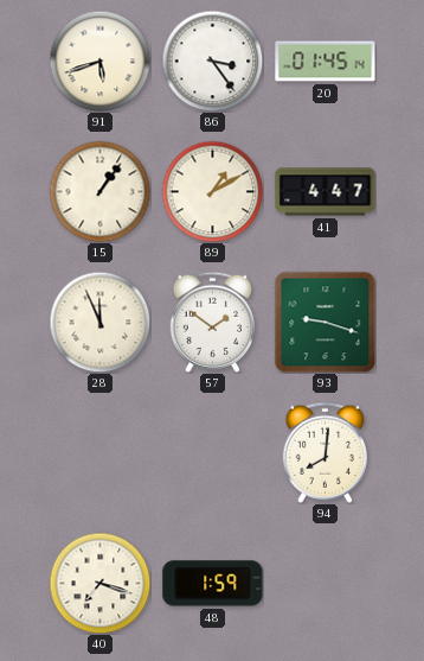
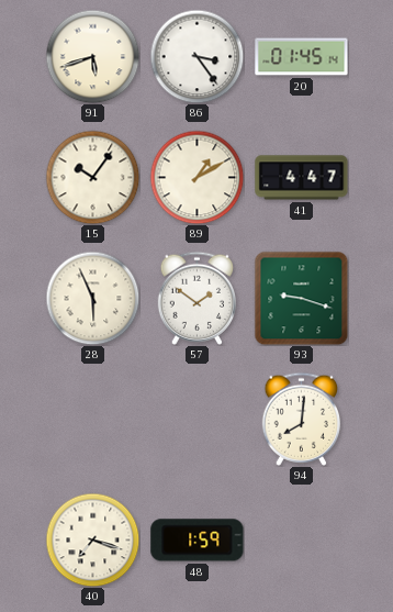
15: 1:06 -> 10:06
28: 11:56 -> 5:56
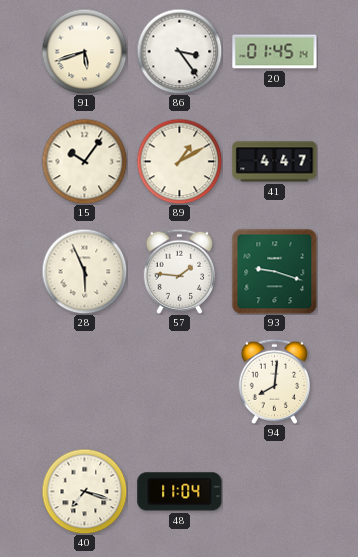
57: 1:51 -> 1:46
48: 1:59 -> 11:04
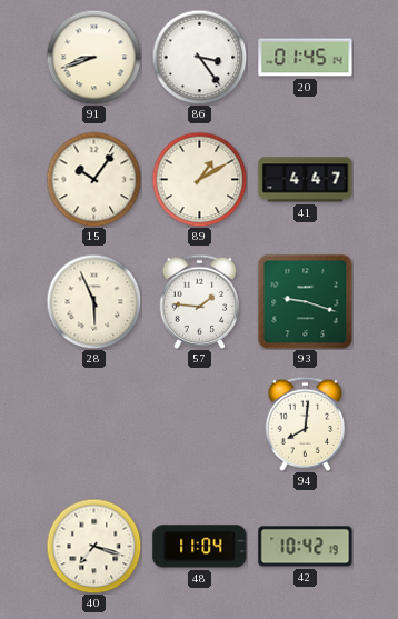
91: 5:42 -> 8:42
42: none -> 10:42
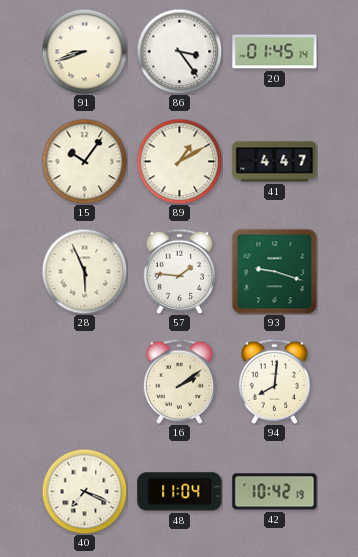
16: none -> 2:09
40: 7:18 -> 7:19
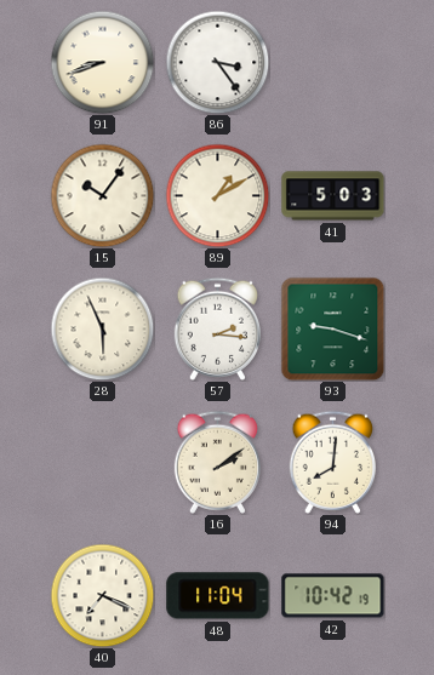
20: 01:45 -> none
41: 4:47 -> 5:03
57: 1:46 -> 2:16
